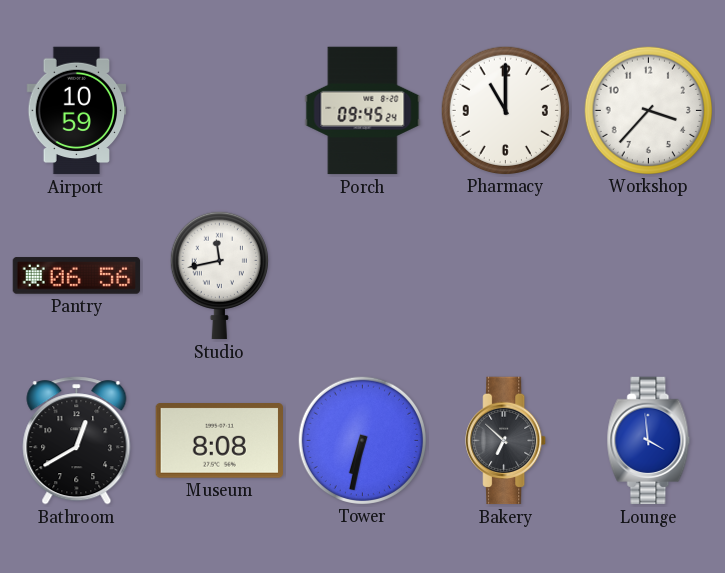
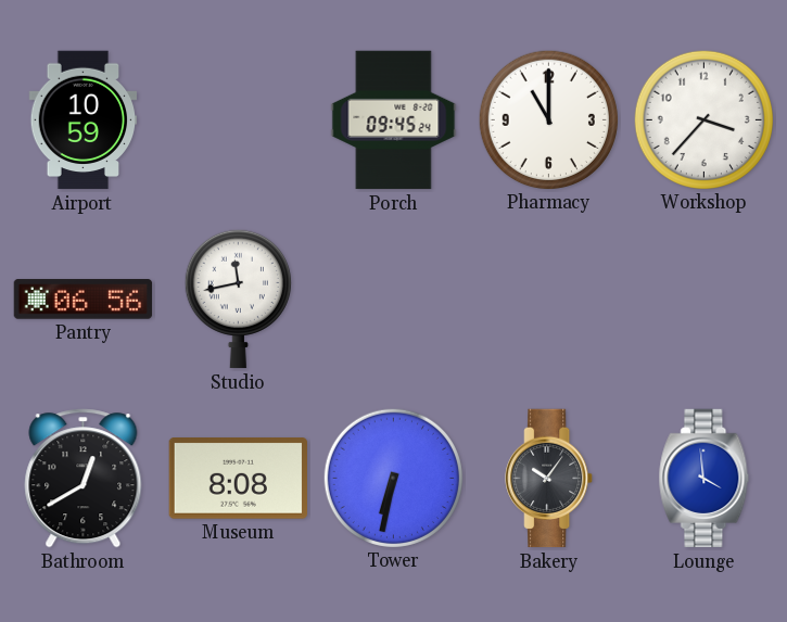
Bakery: 6:52 -> 10:06
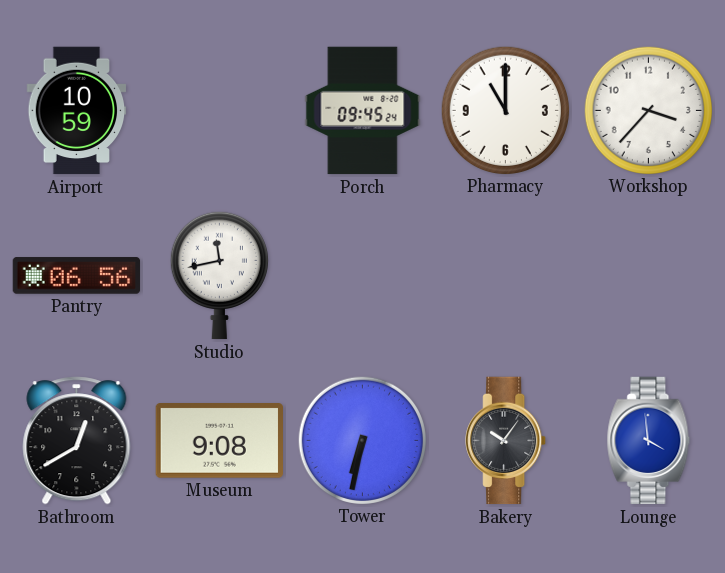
Museum: 8:08 -> 9:08
